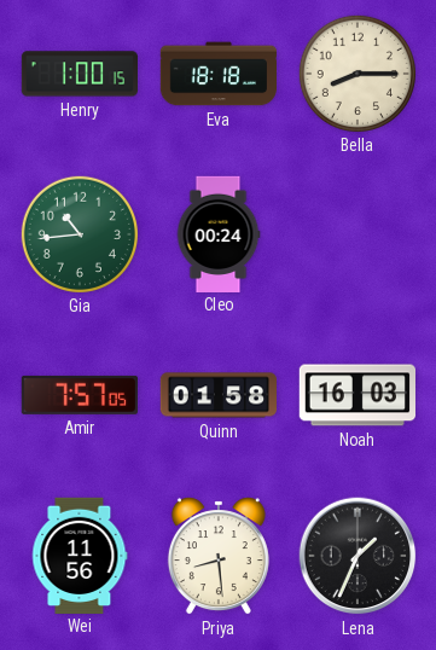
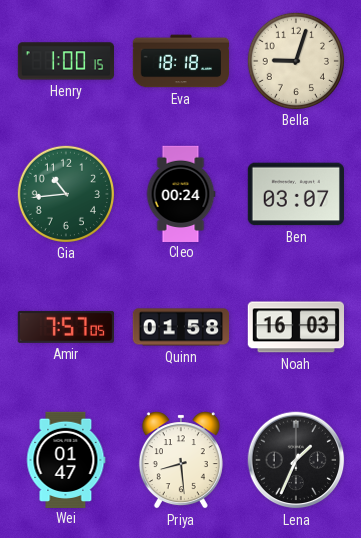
Bella: 8:15 -> 9:03
Ben: none -> 03:07
Wei: 11:56 -> 01:47
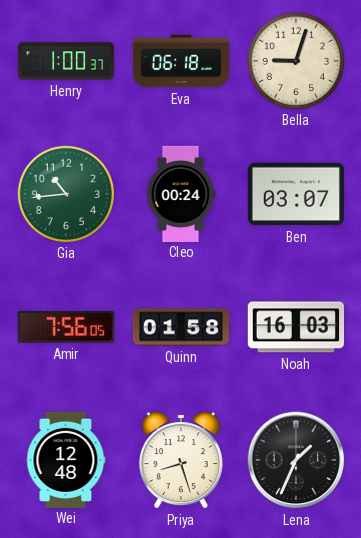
Henry: 1:00:15 -> 1:00:37
Eva: 18:18 -> 06:18
Amir: 7:57 -> 7:56
Wei: 01:47 -> 12:48
Priya: 8:29 -> 8:27
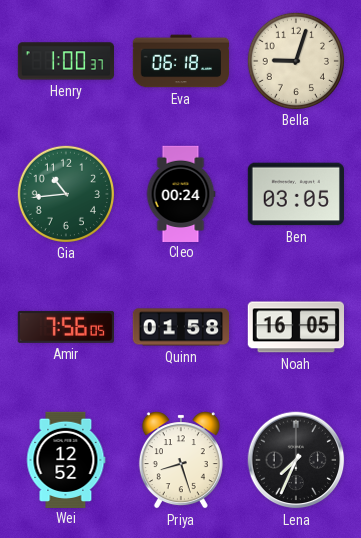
Ben: 03:07 -> 03:05
Noah: 16:03 -> 16:05
Wei: 12:48 -> 12:52
Lena: 1:34 -> 7:34
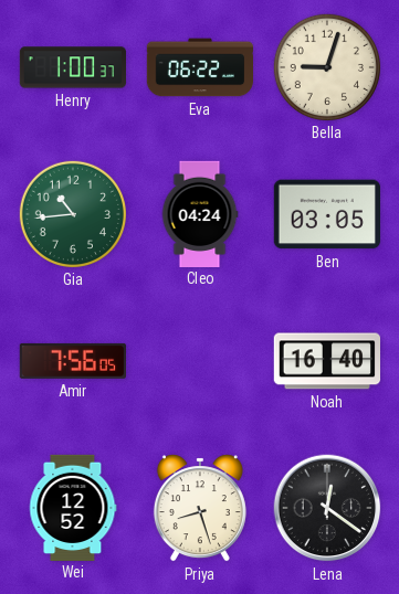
Eva: 06:18 -> 06:22
Cleo: 00:24 -> 04:24
Quinn: 01:58 -> none
Noah: 16:05 -> 16:40
Lena: 7:34 -> 12:21
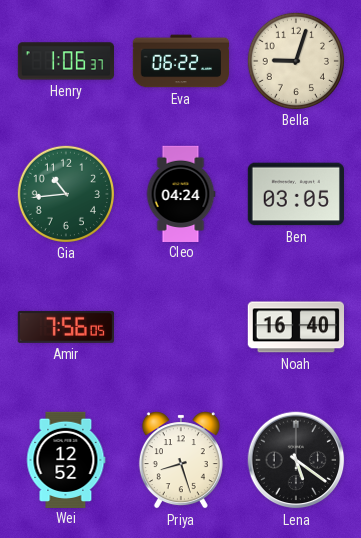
Henry: 1:00 -> 1:06
Lena: 12:21 -> 5:21
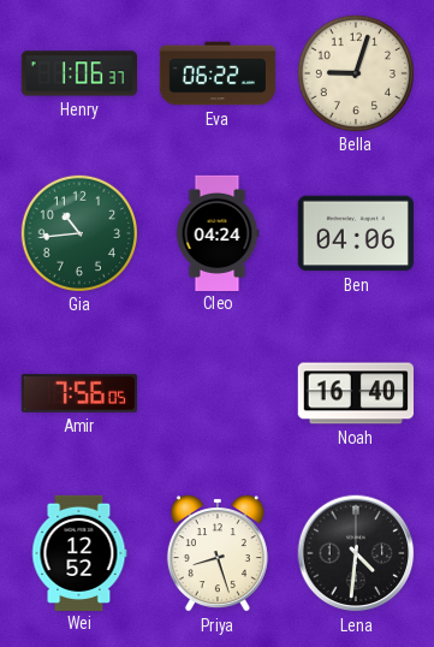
Ben: 03:05 -> 04:06
Lena: 5:21 -> 4:31
